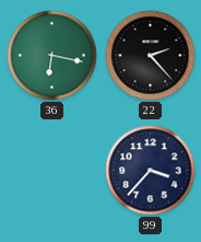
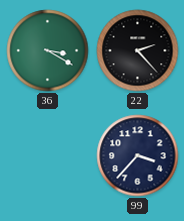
36: 6:17 -> 3:20
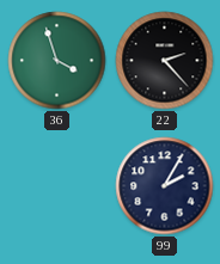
36: 3:20 -> 3:57
99: 3:37 -> 2:05
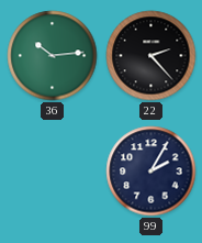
36: 3:57 -> 10:14
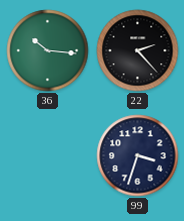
36: 10:14 -> 10:16
99: 2:05 -> 3:33
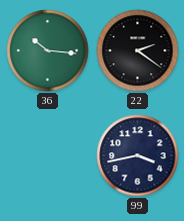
22: 2:23 -> 2:21
99: 3:33 -> 3:43
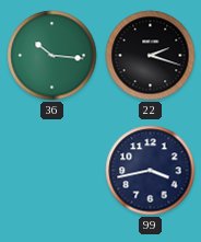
22: 2:21 -> 2:18
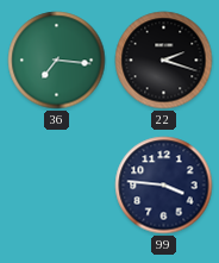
36: 10:16 -> 7:16
99: 3:43 -> 3:46
